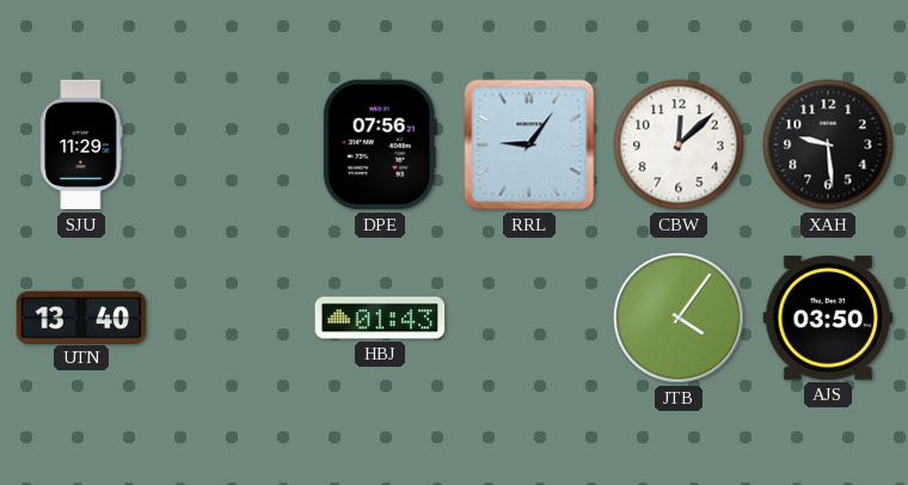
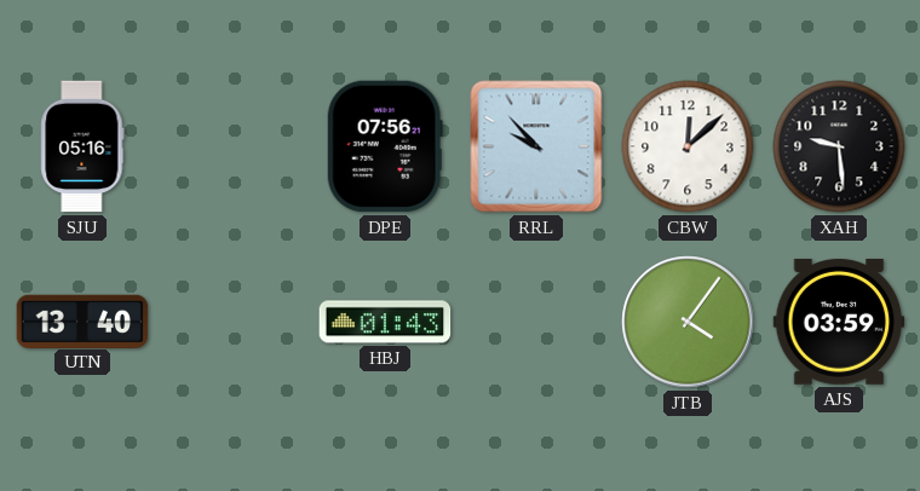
SJU: 11:29 -> 05:16
RRL: 9:06 -> 9:53
AJS: 03:50 -> 03:59
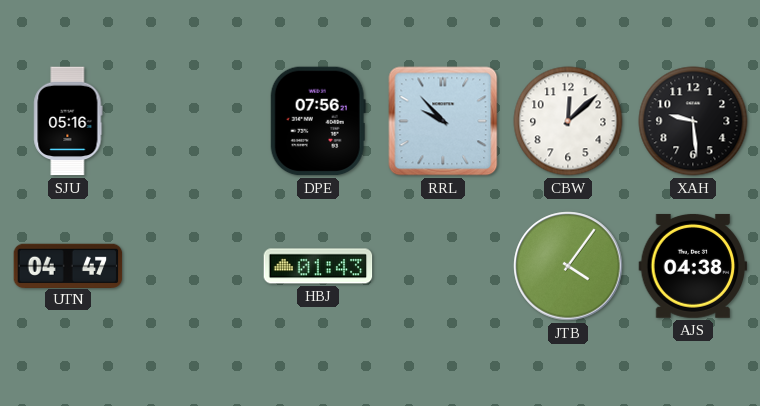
UTN: 13:40 -> 04:47
AJS: 03:59 -> 04:38
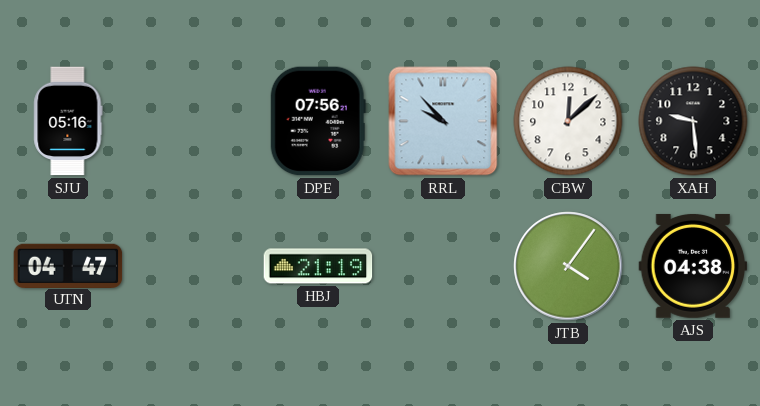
HBJ: 01:43 -> 21:19
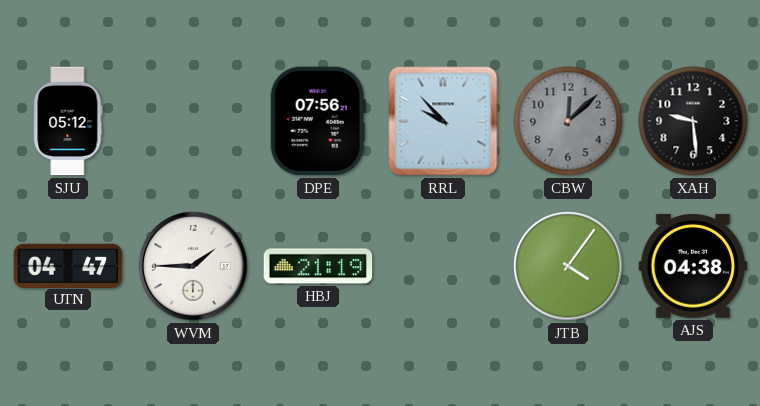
SJU: 05:16 -> 05:12
CBW dial: white -> grey
WVM: none -> 1:45
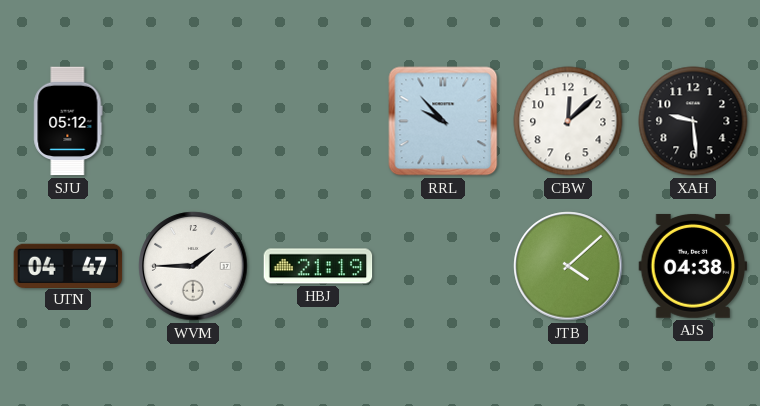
DPE: 07:56 -> none
CBW dial: grey -> white
JTB: 4:06 -> 4:08
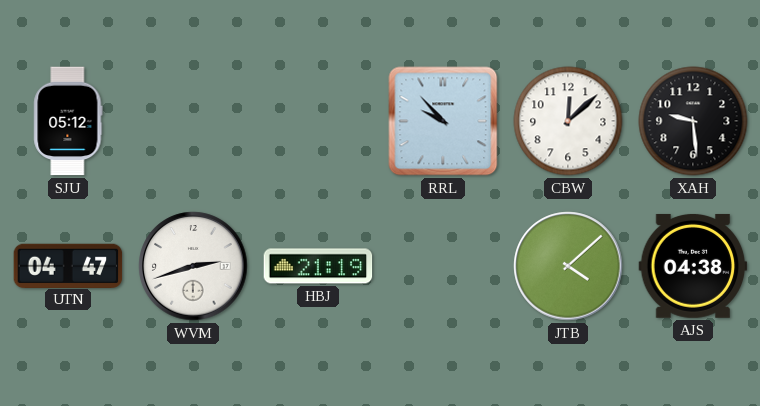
WVM: 1:45 -> 2:42
